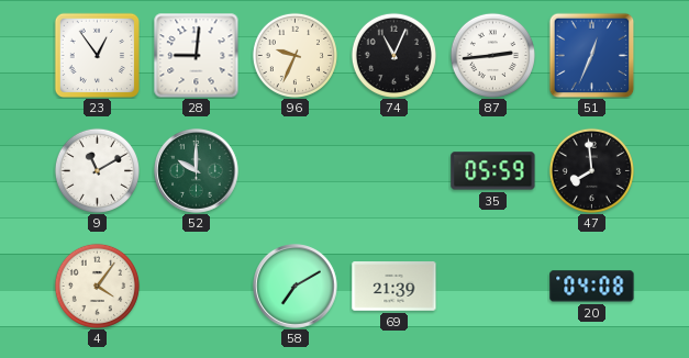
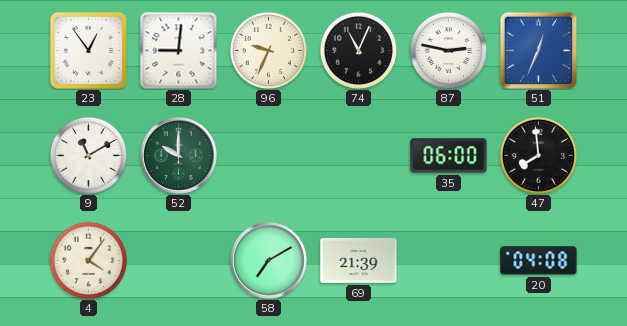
87: 2:44 -> 2:47
35: 05:59 -> 06:00
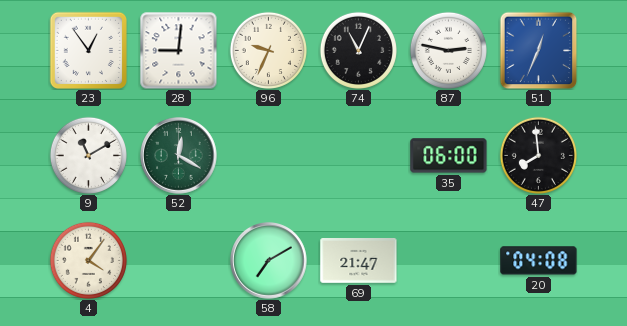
52: 10:00 -> 12:20
69: 21:39 -> 21:47
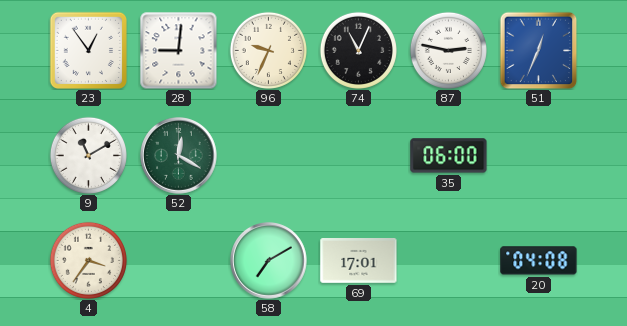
47: 7:59 -> none
4: 4:06 -> 3:36
69: 21:47 -> 17:01
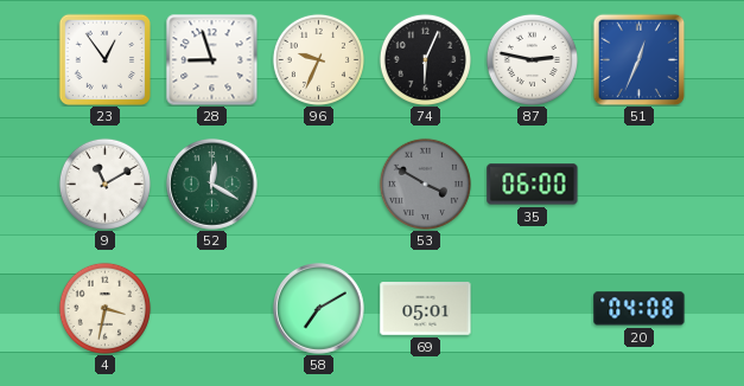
28: 9:01 -> 8:57
74: 11:04 -> 6:04
53: none -> 3:50
4: 3:36 -> 3:32
69: 17:01 -> 05:01
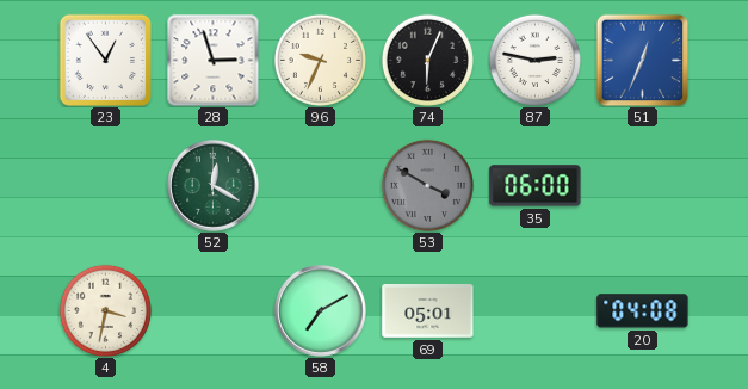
28: 8:57 -> 2:57
9: 11:10 -> none
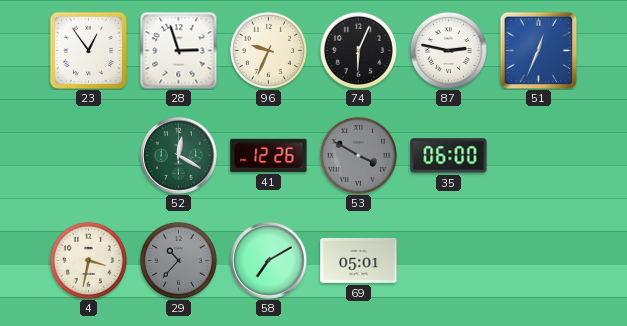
41: none -> 12:26
29: none -> 10:37
20: 04:08 -> none
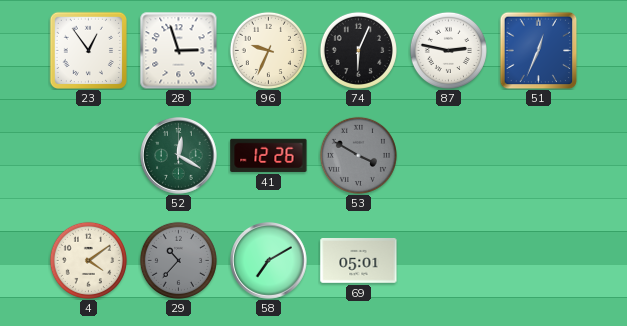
35: 06:00 -> none
4: 3:32 -> 4:09
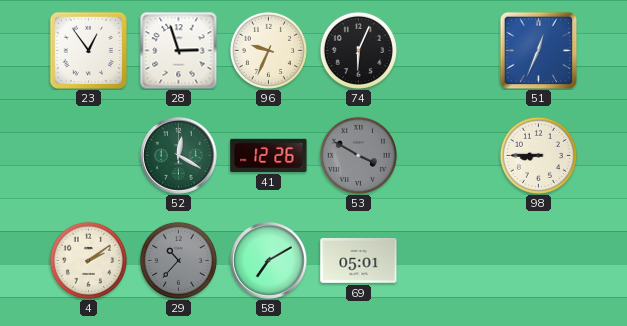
87: 2:47 -> none
98: none -> 8:45
4: 4:09 -> 2:09
